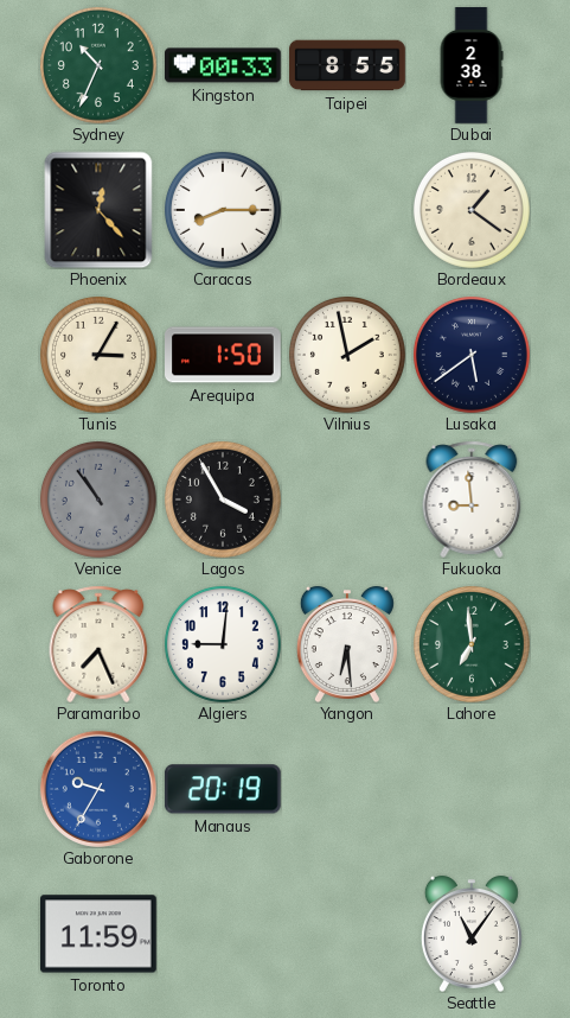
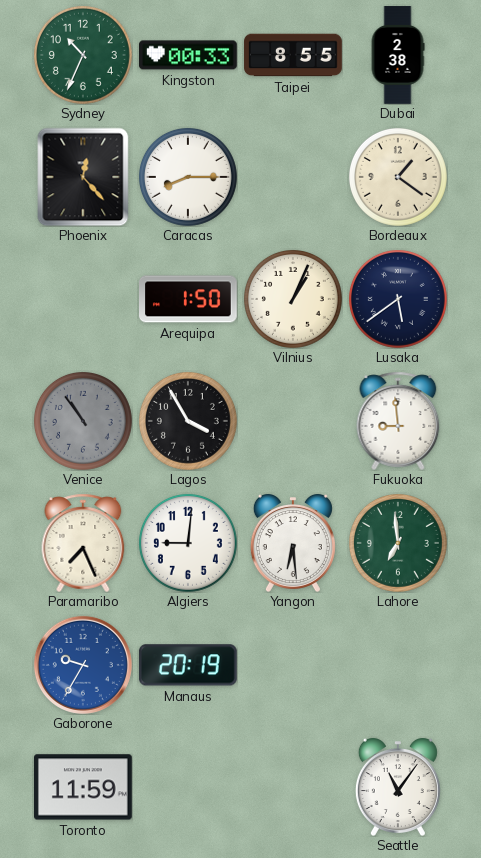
Tunis: 3:05 -> none
Vilnius: 1:58 -> 1:04
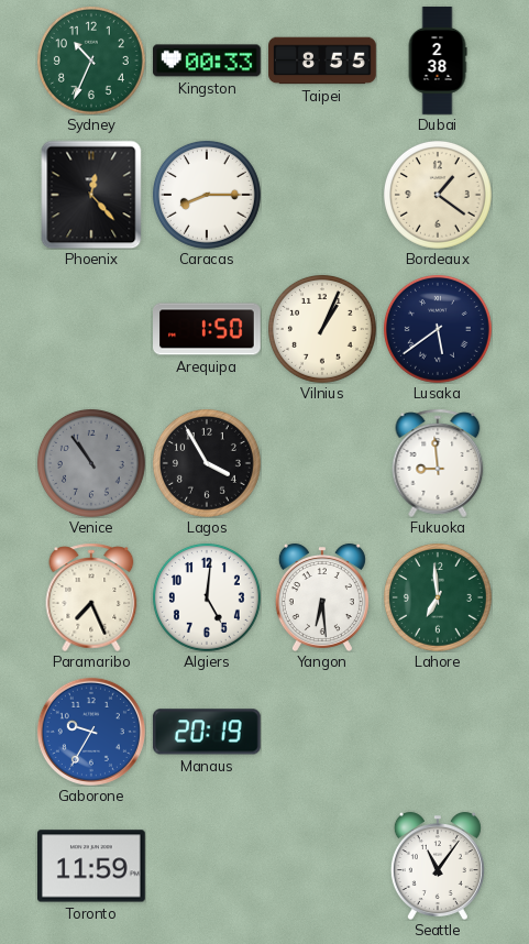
Algiers: 9:01 -> 5:01
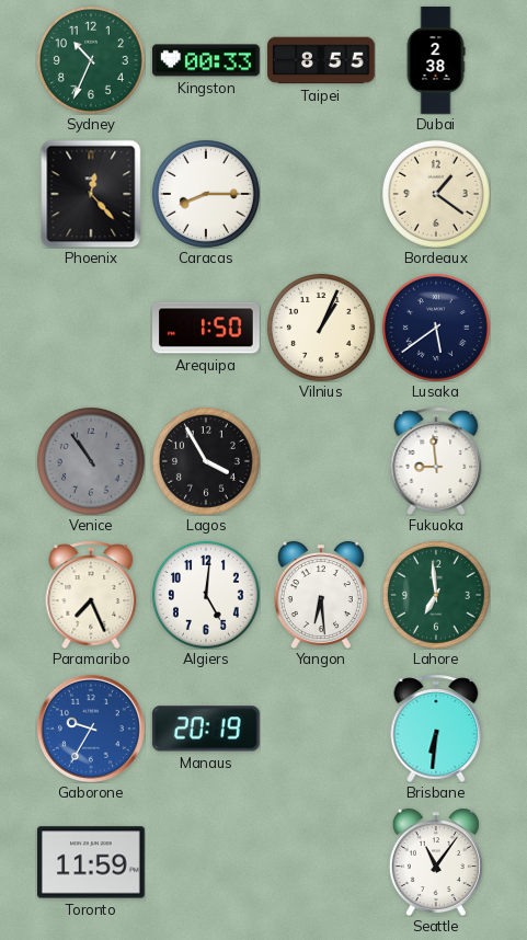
Brisbane: none -> 6:31
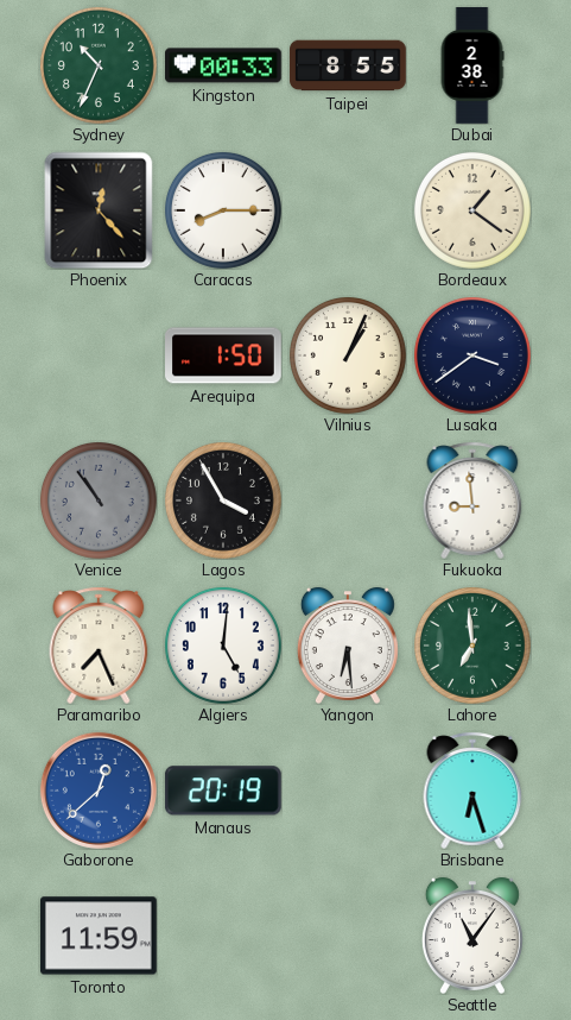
Lusaka: 5:39 -> 3:39
Gaborone: 9:35 -> 12:38
Brisbane: 6:31 -> 6:27
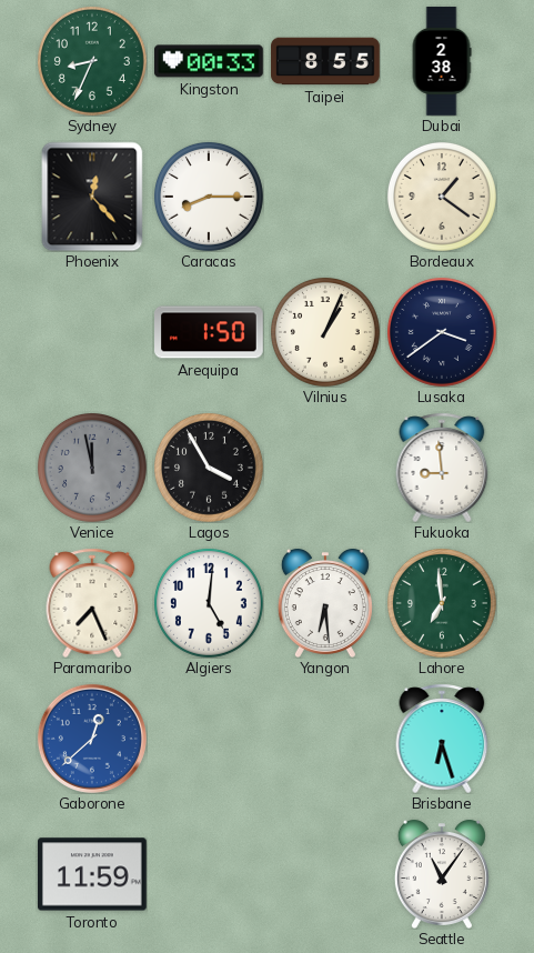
Sydney: 10:34 -> 8:34
Venice: 10:54 -> 11:58
Manaus: 20:19 -> none
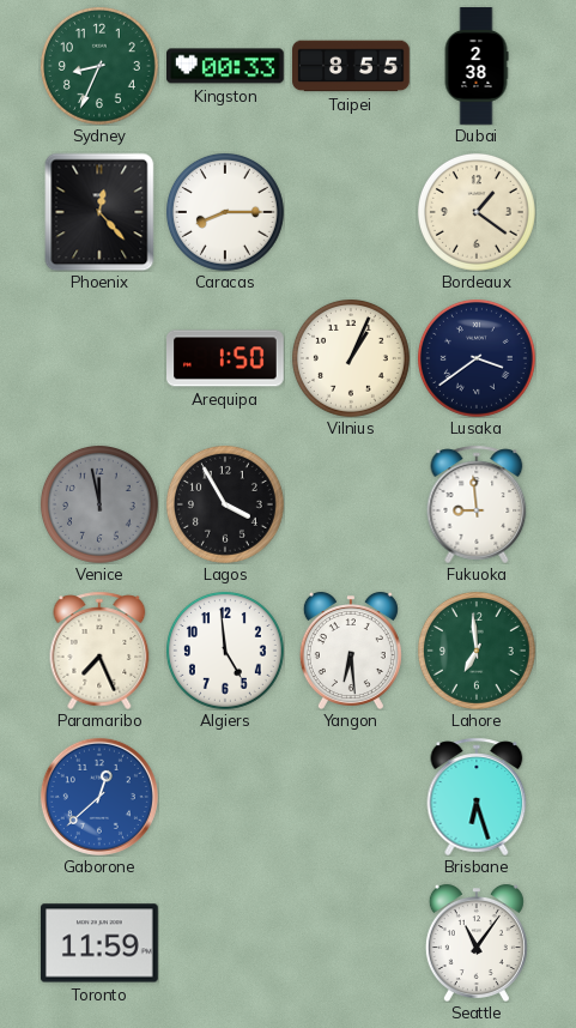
Algiers: 5:01 -> 4:59
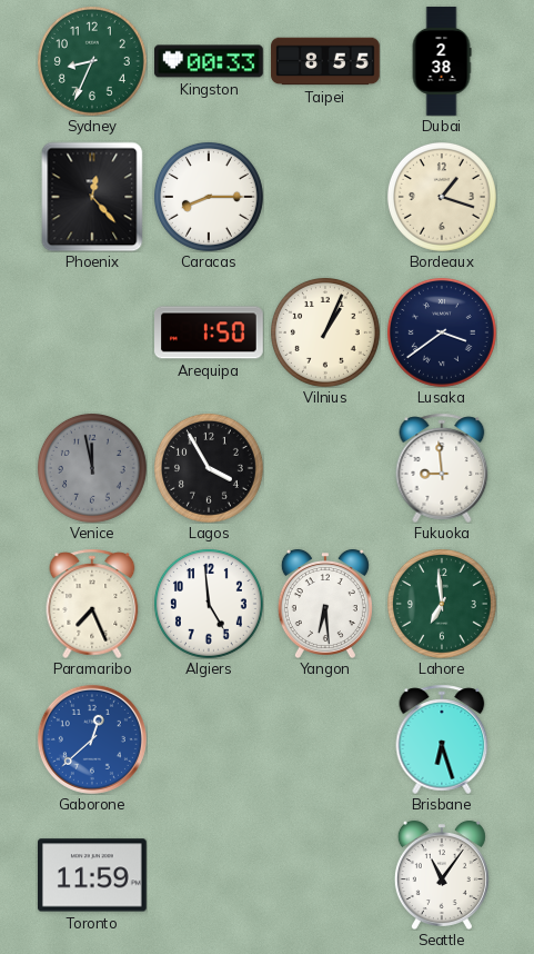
Bordeaux: 1:21 -> 1:18
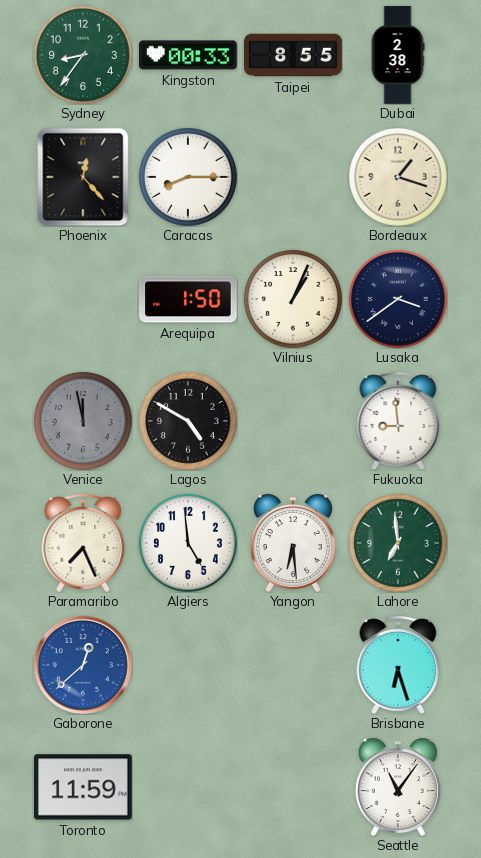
Sydney: 8:34 -> 8:36
Lagos: 3:55 -> 4:50
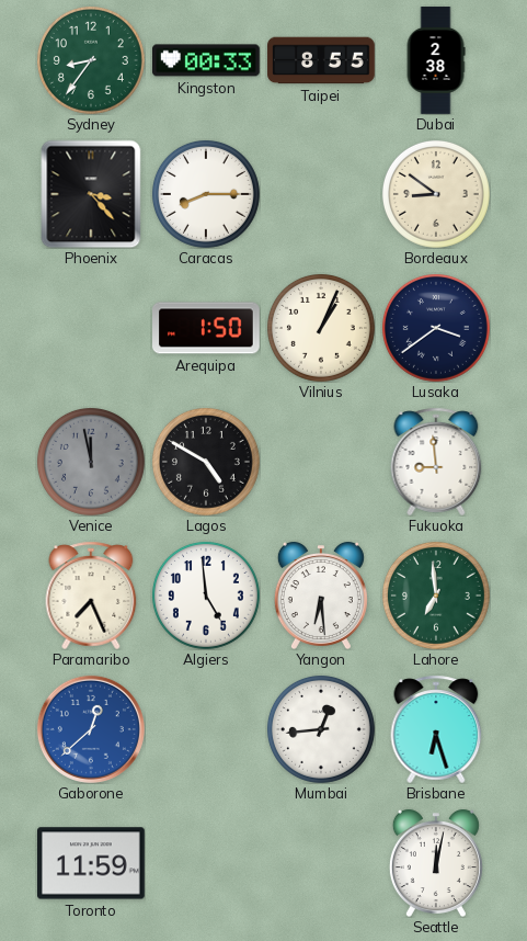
Phoenix: 12:23 -> 3:23
Bordeaux: 1:18 -> 8:51
Mumbai: none -> 12:44
Seattle: 11:06 -> 12:02
